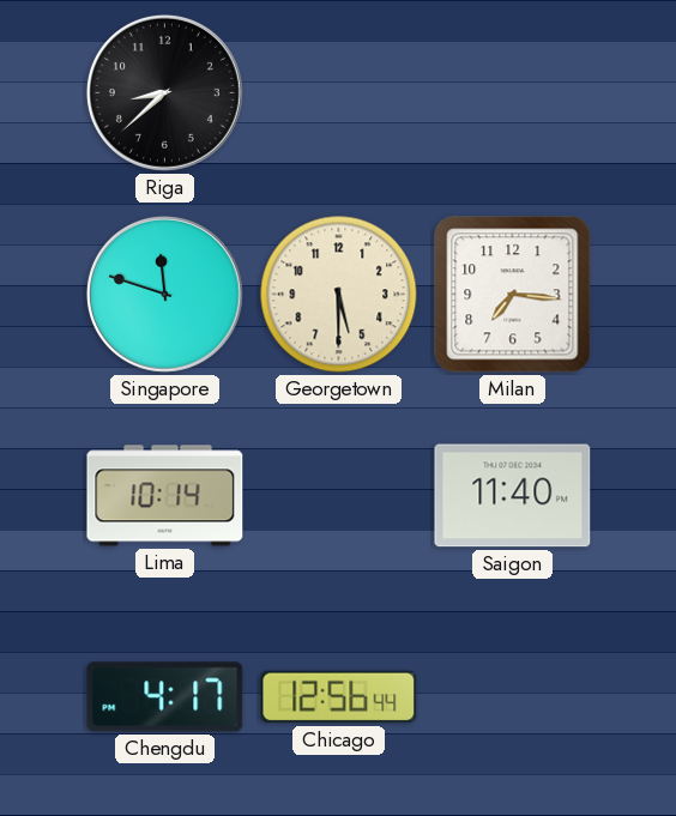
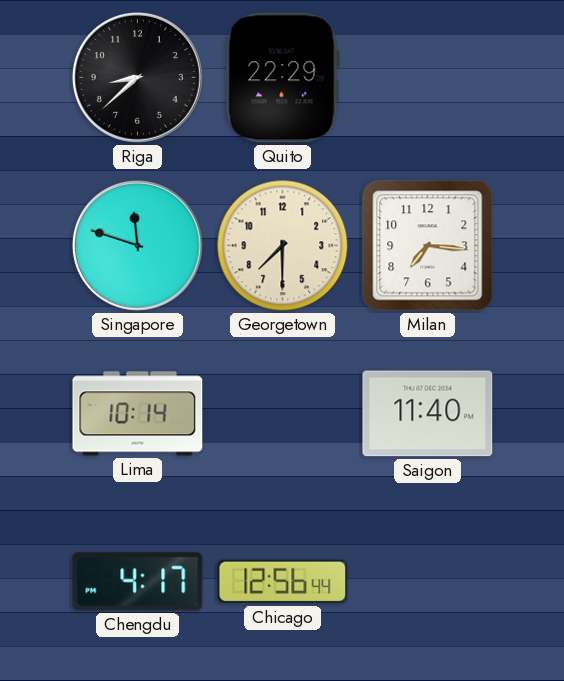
Quito: none -> 22:29
Georgetown: 5:30 -> 7:30
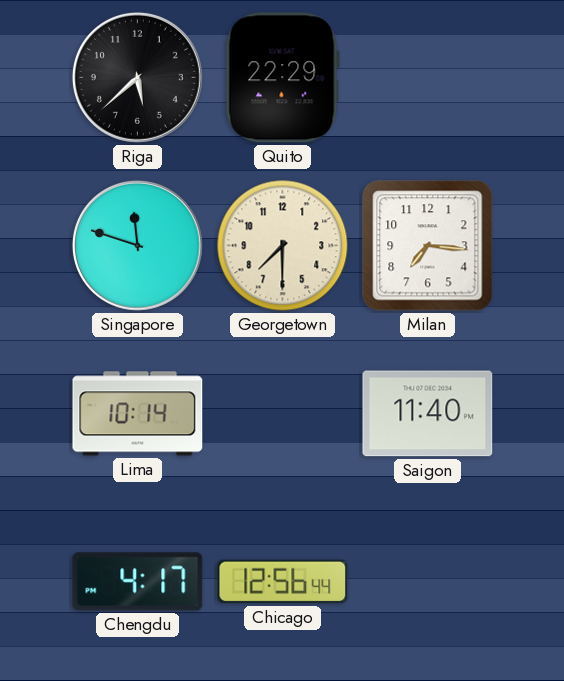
Riga: 8:38 -> 5:38
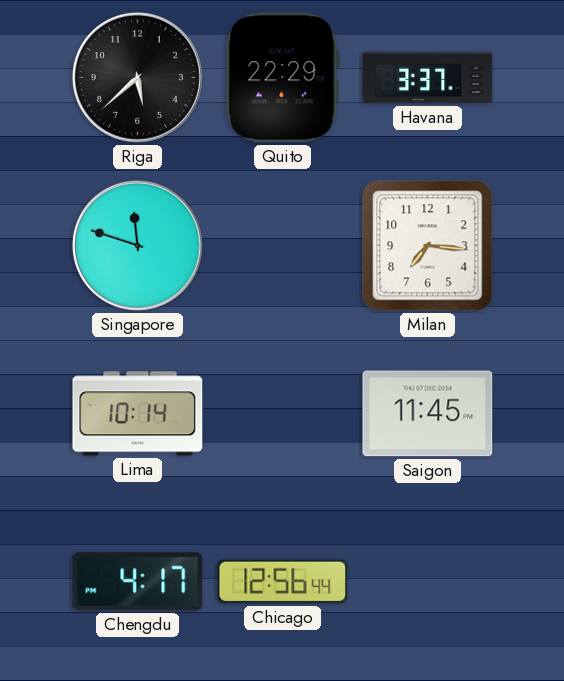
Havana: none -> 3:37
Georgetown: 7:30 -> none
Saigon: 11:40 -> 11:45
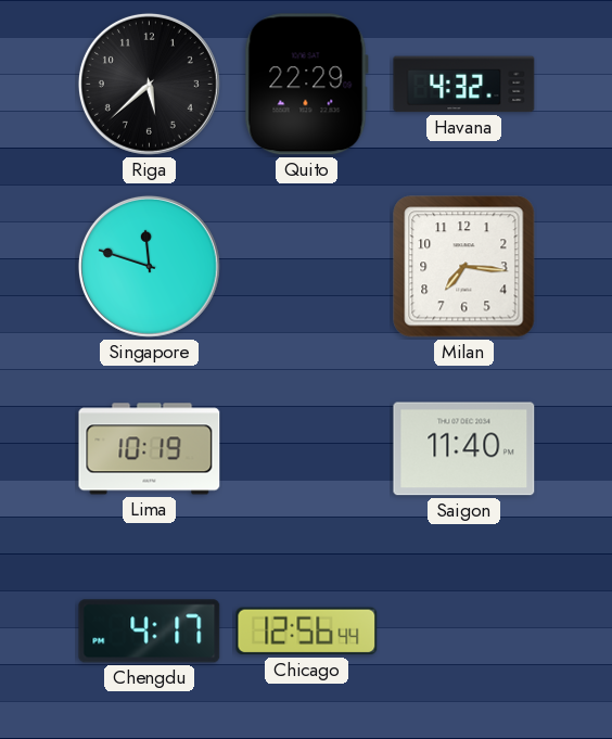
Havana: 3:37 -> 4:32
Lima: 10:14 -> 10:19
Saigon: 11:45 -> 11:40
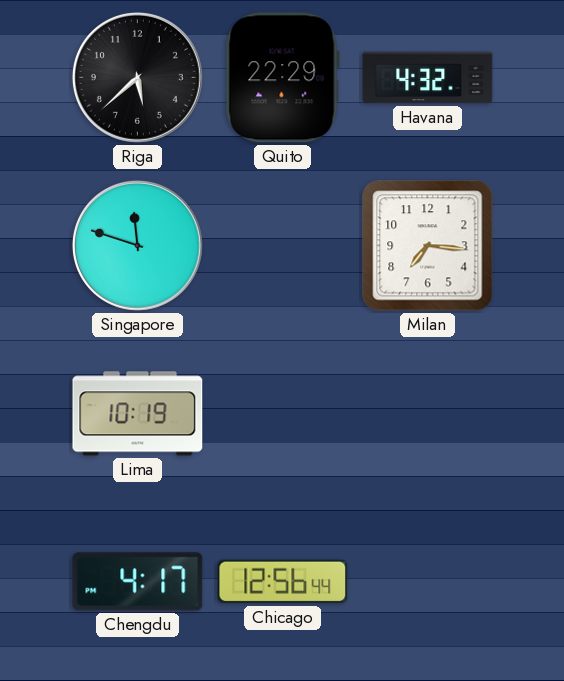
Saigon: 11:40 -> none
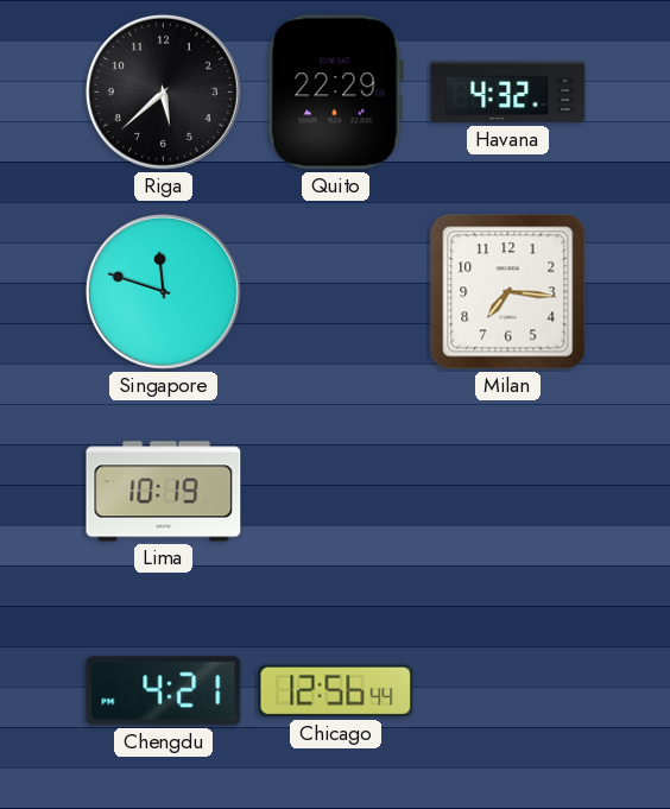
Chengdu: 4:17 -> 4:21
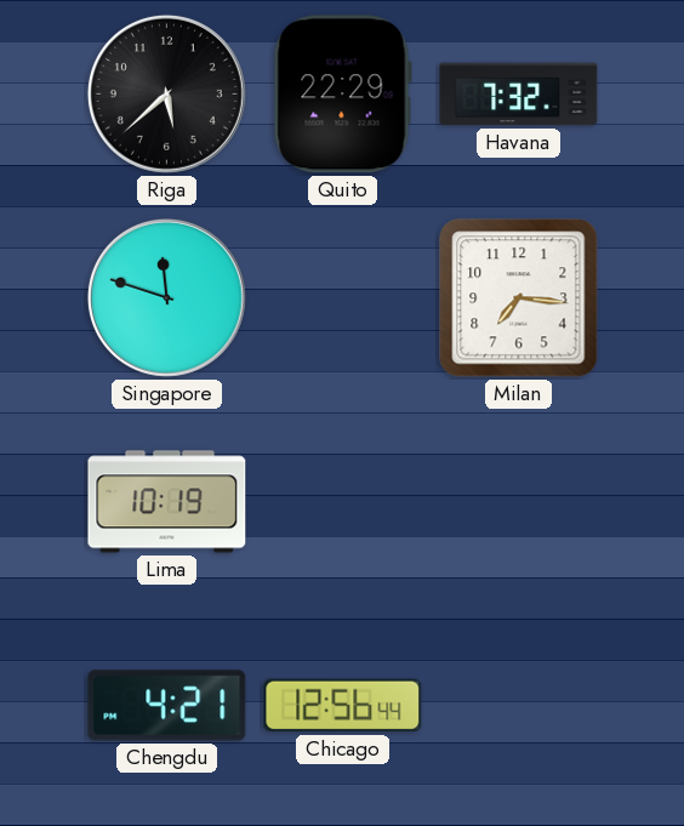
Havana: 4:32 -> 7:32
